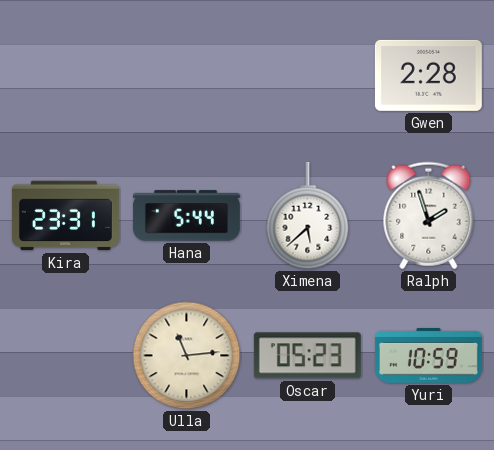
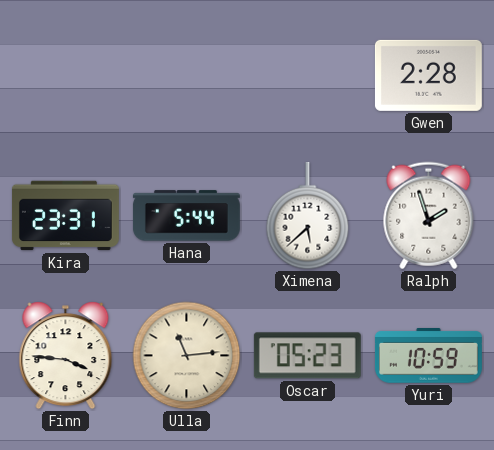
Finn: none -> 3:46
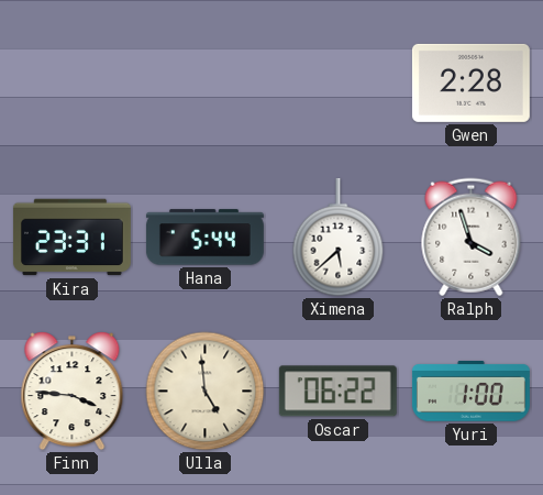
Ralph: 1:57 -> 3:57
Ulla: 11:14 -> 4:59
Oscar: 05:23 -> 06:22
Yuri: 10:59 -> 1:00
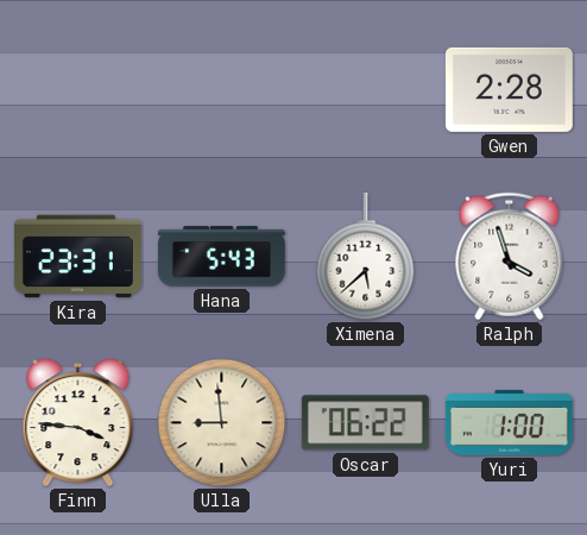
Hana: 5:44 -> 5:43
Ulla: 4:59 -> 8:59
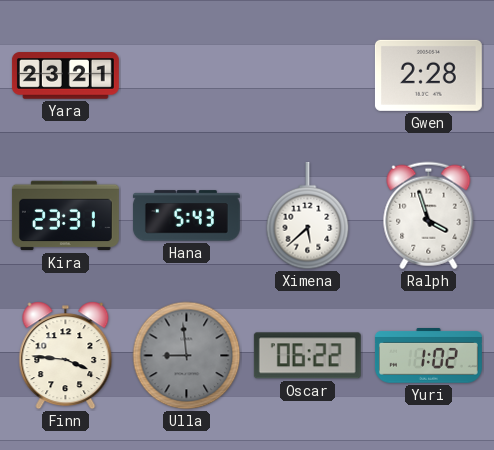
Yara: none -> 23:21
Ulla dial: cream -> grey
Yuri: 1:00 -> 1:02
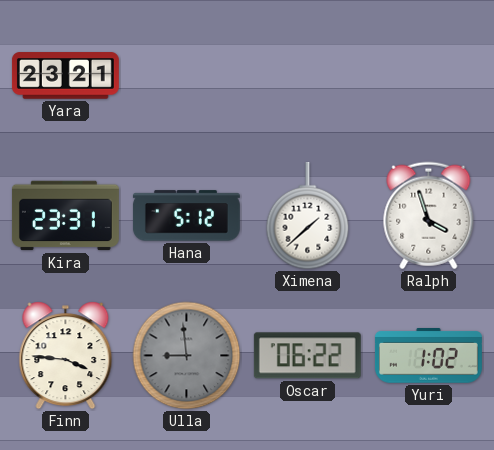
Gwen: 2:28 -> none
Hana: 5:43 -> 5:12
Ximena: 5:38 -> 1:38
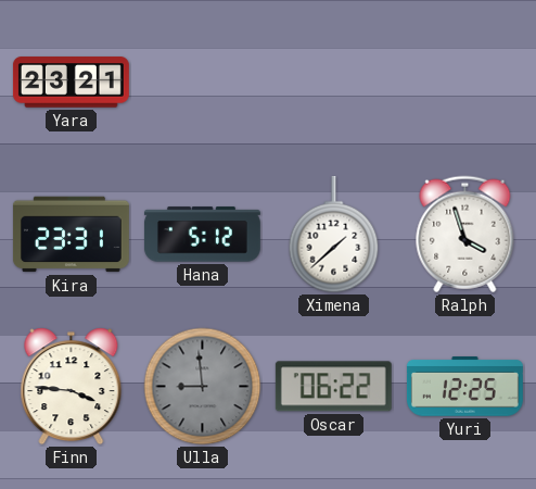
Yuri: 1:02 -> 12:25
